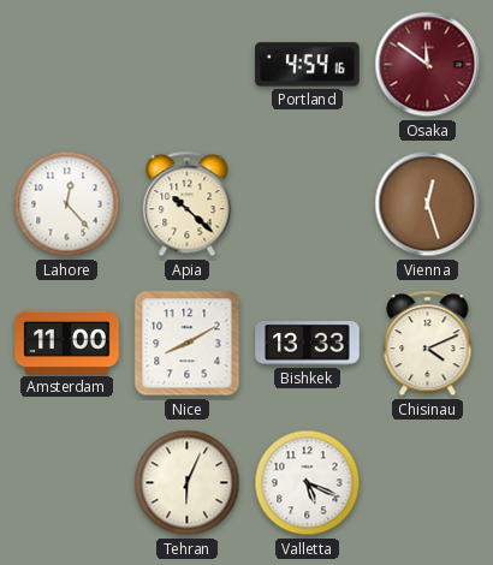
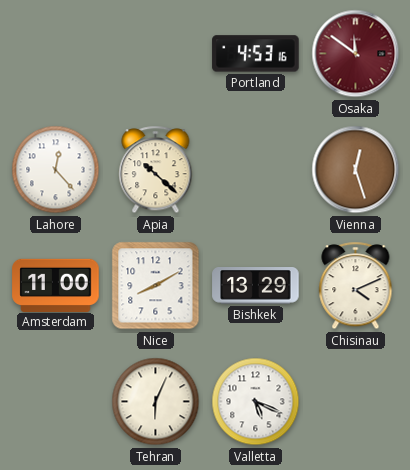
Portland: 4:54 -> 4:53
Bishkek: 13:33 -> 13:29
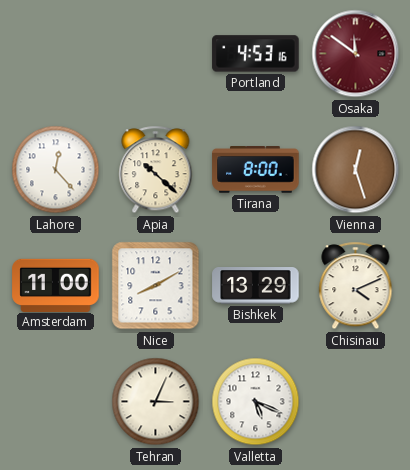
Tirana: none -> 8:00
Tehran: 6:04 -> 3:04
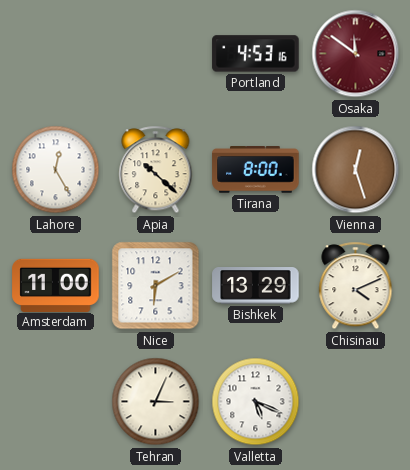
Lahore: 12:23 -> 12:25
Nice: 8:10 -> 6:10
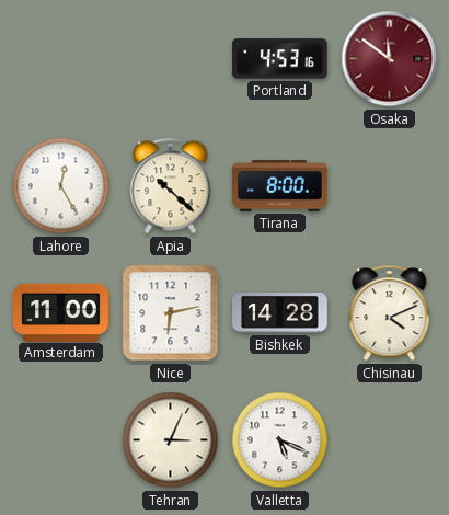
Vienna: 12:27 -> none
Nice: 6:10 -> 6:13
Bishkek: 13:29 -> 14:28
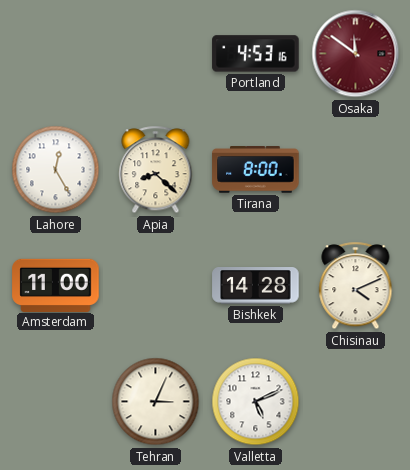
Apia: 10:22 -> 8:22
Nice: 6:13 -> none
Valletta: 5:19 -> 5:11
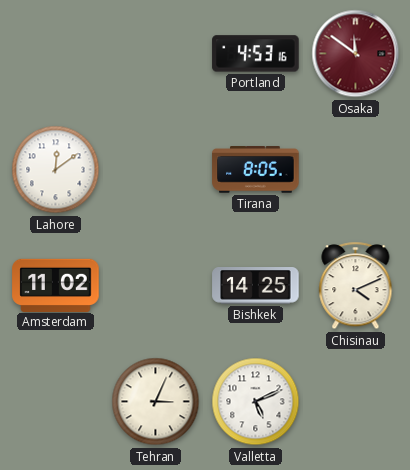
Lahore: 12:25 -> 12:09
Apia: 8:22 -> none
Tirana: 8:00 -> 8:05
Amsterdam: 11:00 -> 11:02
Bishkek: 14:28 -> 14:25
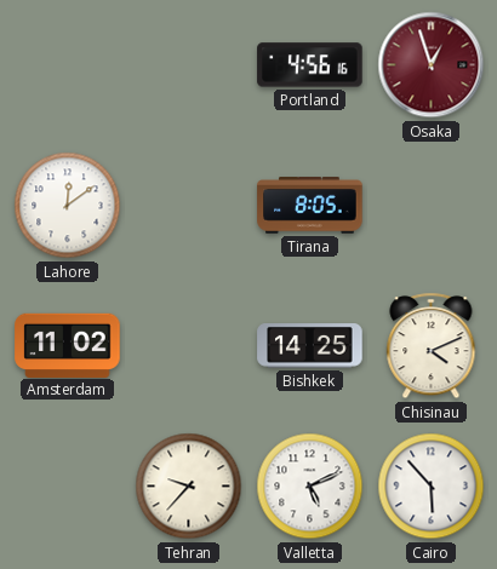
Portland: 4:53 -> 4:56
Osaka: 11:51 -> 12:57
Tehran: 3:04 -> 9:37
Cairo: none -> 5:53
